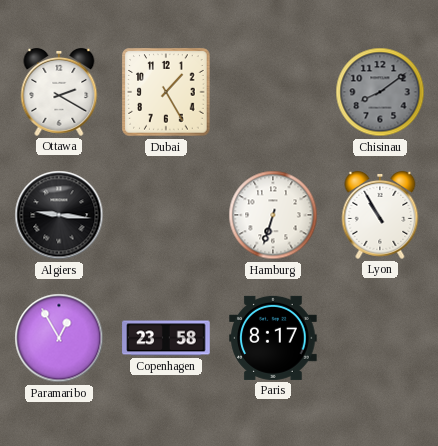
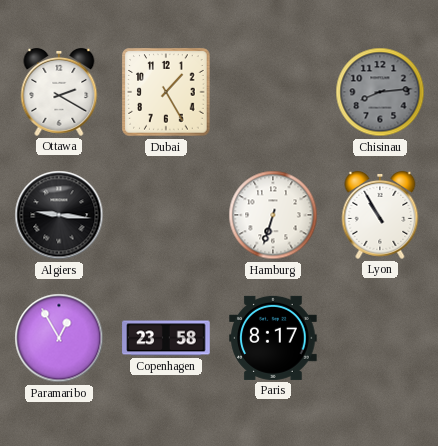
Chisinau: 8:09 -> 8:14
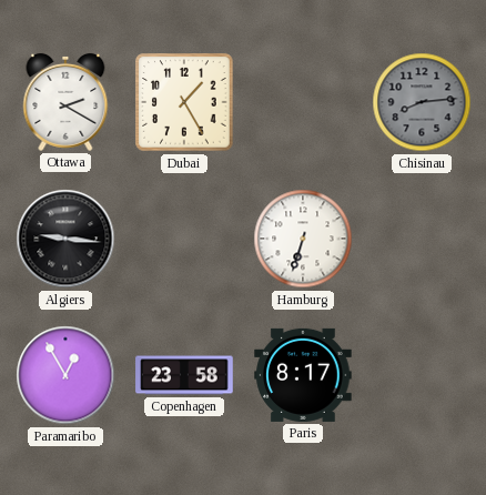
Lyon: 10:55 -> none
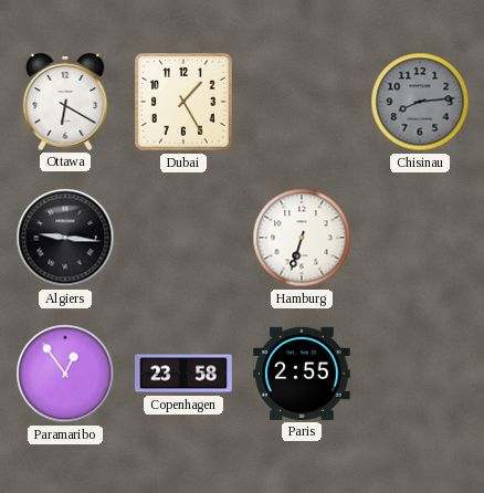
Ottawa: 2:20 -> 6:20
Paramaribo: 12:55 -> 12:54
Paris: 8:17 -> 2:55
